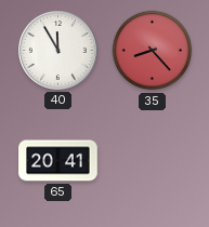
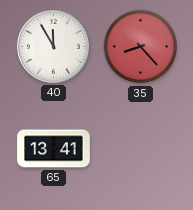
65: 20:41 -> 13:41
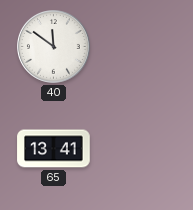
40: 11:55 -> 11:51
35: 8:23 -> none
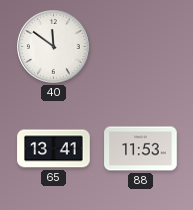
88: none -> 11:53
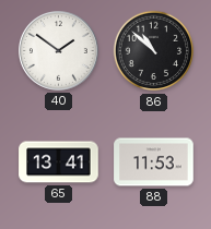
40: 11:51 -> 1:51
86: none -> 10:52
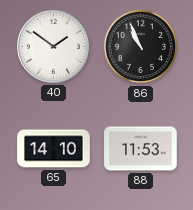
86: 10:52 -> 10:56
65: 13:41 -> 14:10
